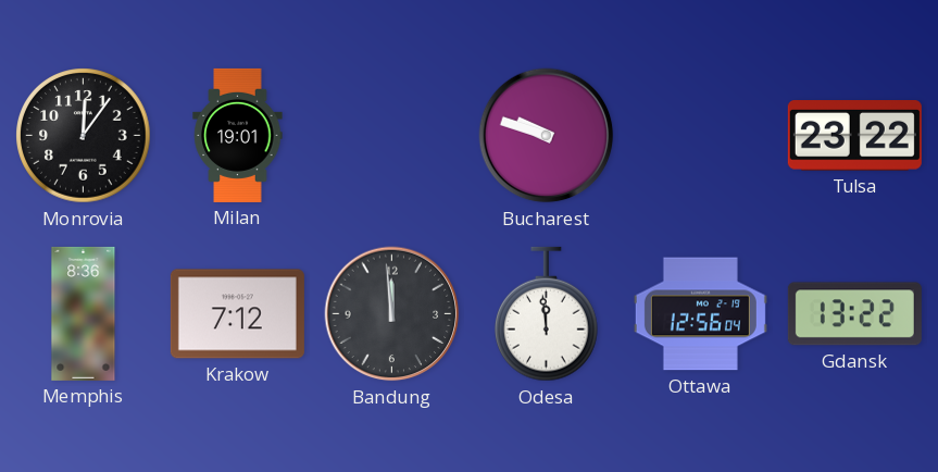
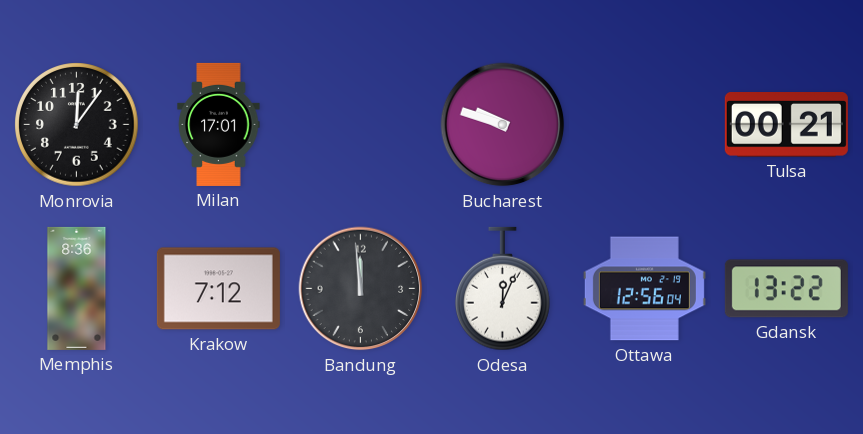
Milan: 19:01 -> 17:01
Tulsa: 23:22 -> 00:21
Odesa: 11:59 -> 12:04
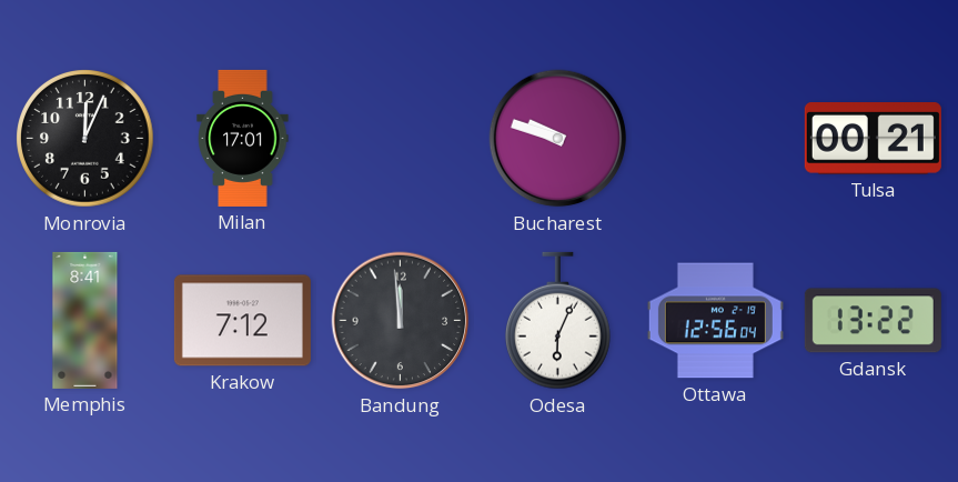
Monrovia: 12:06 -> 12:04
Memphis: 8:36 -> 8:41
Odesa: 12:04 -> 6:04
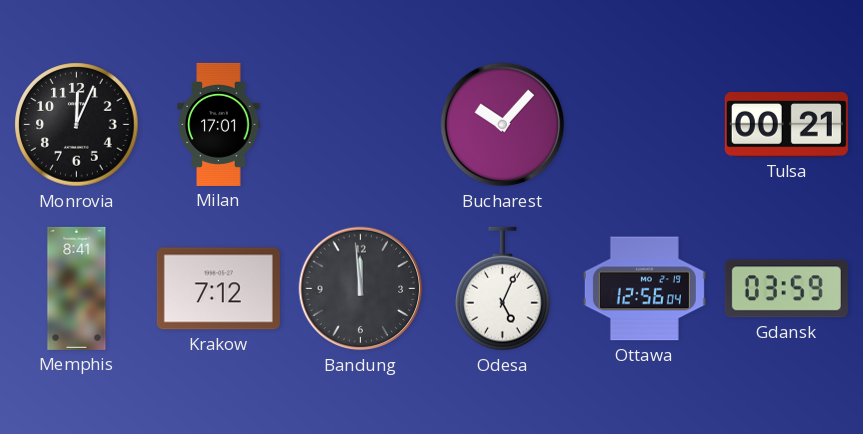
Bucharest: 9:48 -> 10:07
Odesa: 6:04 -> 5:04
Gdansk: 13:22 -> 03:59
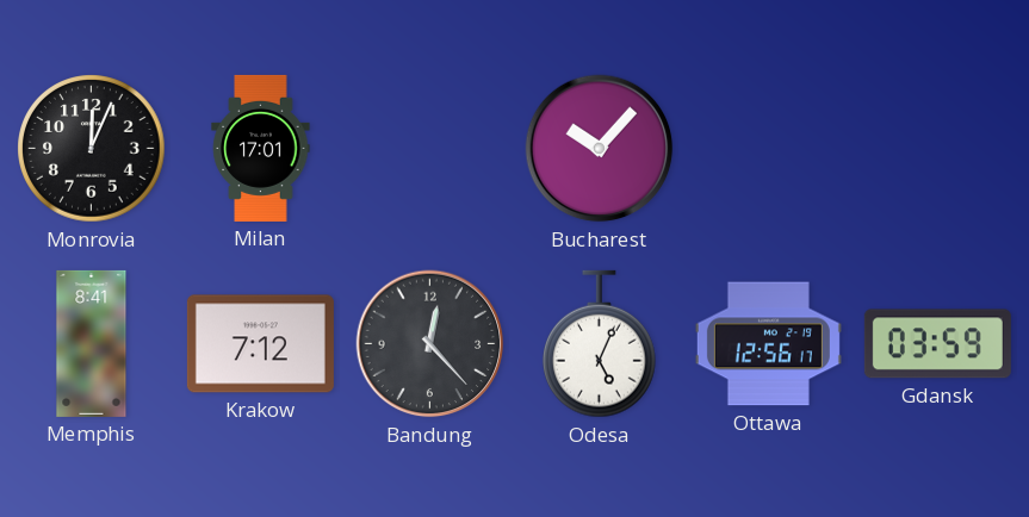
Tulsa: 00:21 -> none
Bandung: 11:59 -> 12:23
Ottawa: 12:56:04 -> 12:56:17
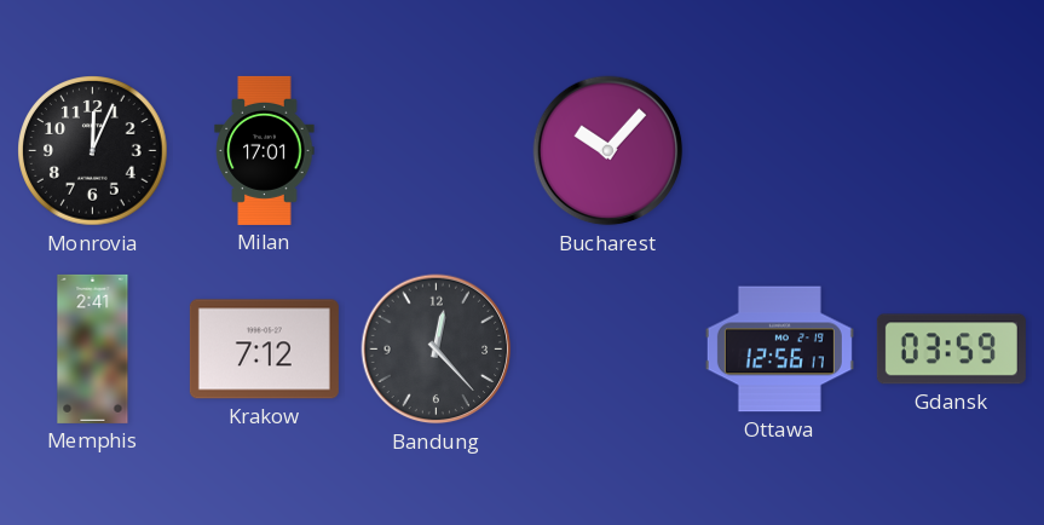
Memphis: 8:41 -> 2:41
Odesa: 5:04 -> none
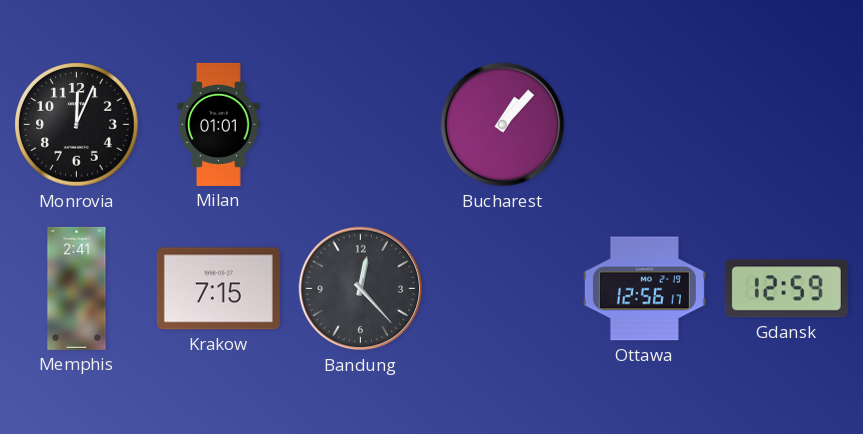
Milan: 17:01 -> 01:01
Bucharest: 10:07 -> 1:07
Krakow: 7:12 -> 7:15
Gdansk: 03:59 -> 12:59
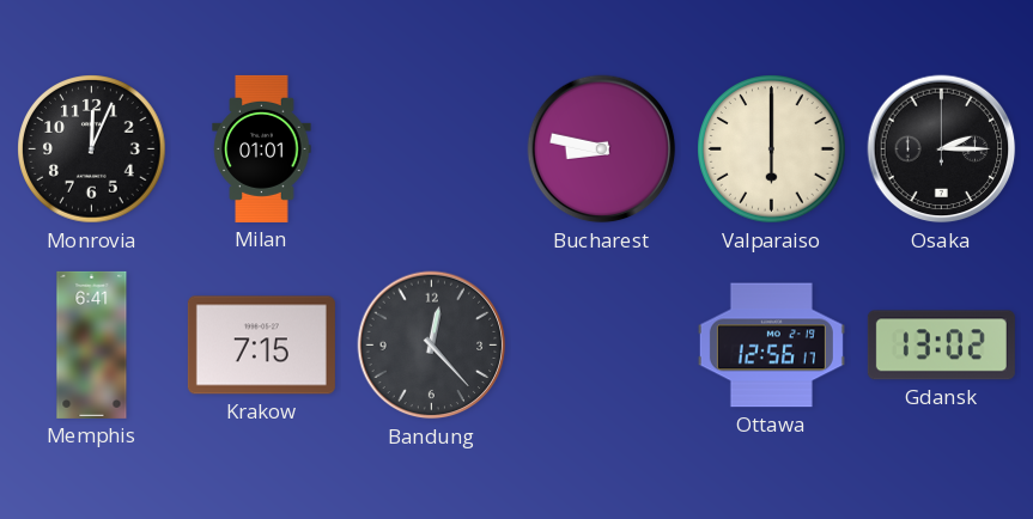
Bucharest: 1:07 -> 8:47
Valparaiso: none -> 6:00
Osaka: none -> 2:15
Memphis: 2:41 -> 6:41
Gdansk: 12:59 -> 13:02
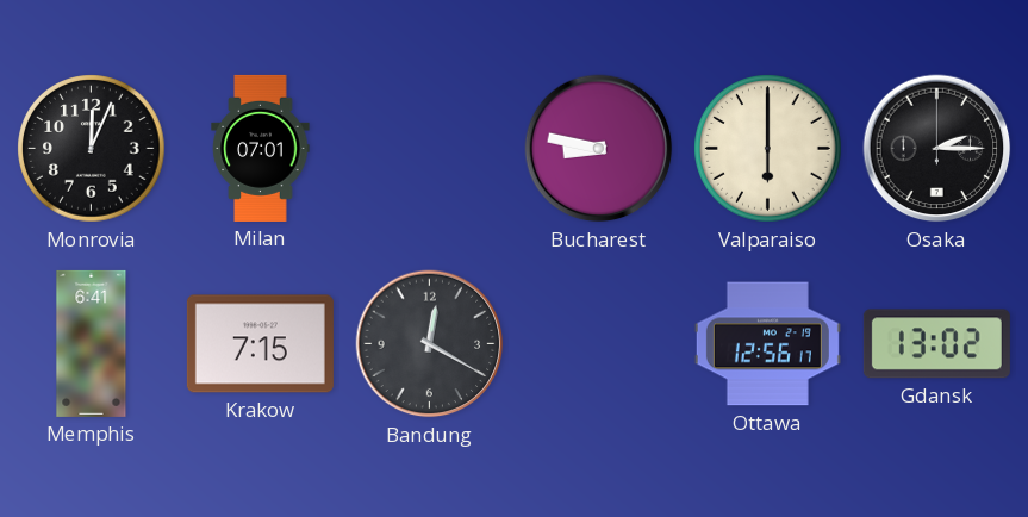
Milan: 01:01 -> 07:01
Bandung: 12:23 -> 12:20
